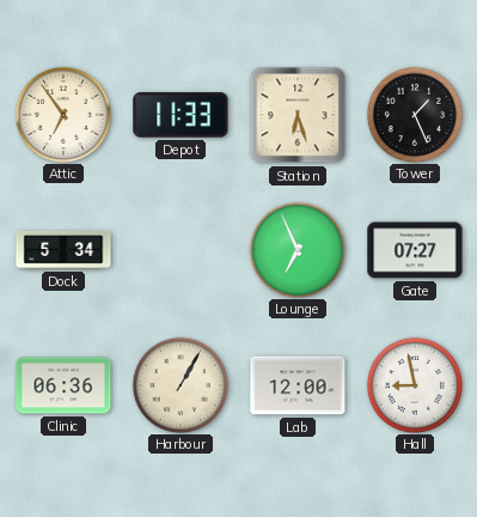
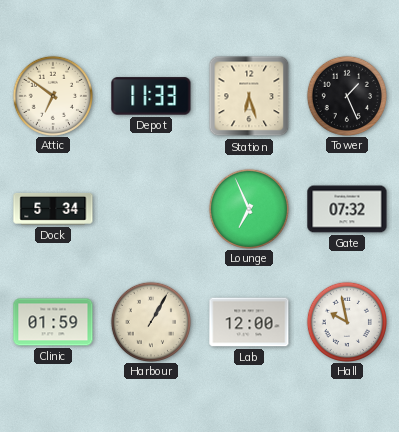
Attic: 6:54 -> 6:51
Gate: 07:27 -> 07:32
Clinic: 06:36 -> 01:59
Hall: 8:58 -> 9:58
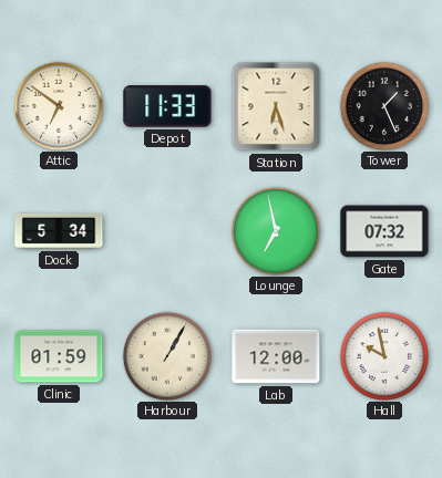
Lounge: 6:56 -> 6:58
